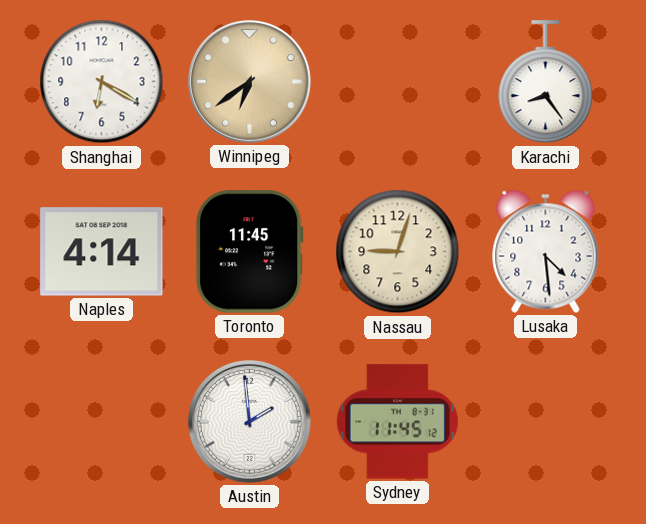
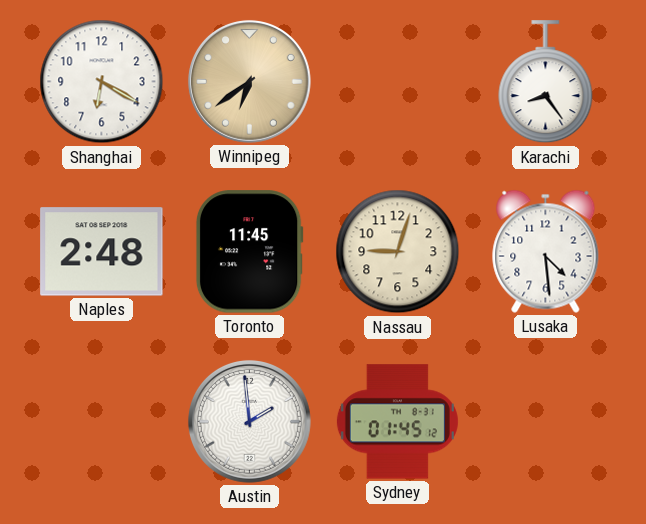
Naples: 4:14 -> 2:48
Sydney: 11:45 -> 01:45
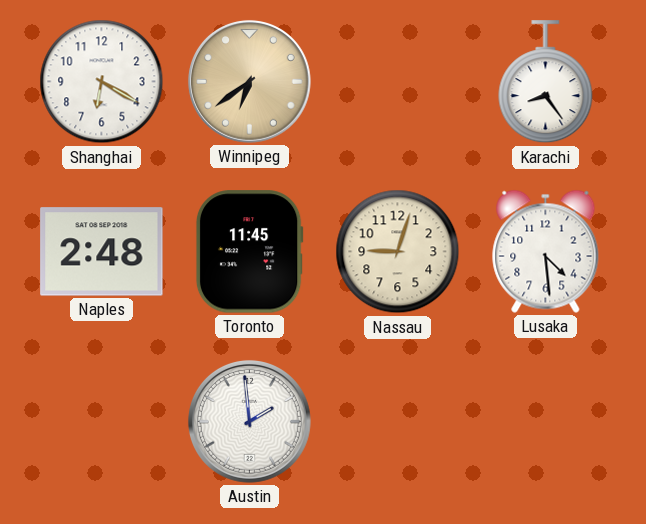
Sydney: 01:45 -> none
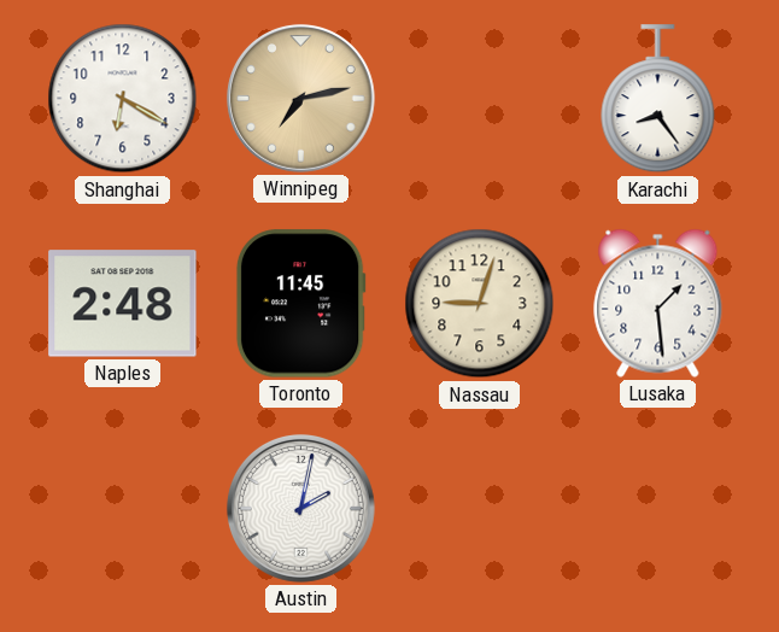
Winnipeg: 6:39 -> 7:13
Lusaka: 4:29 -> 1:29
Austin: 1:59 -> 2:02
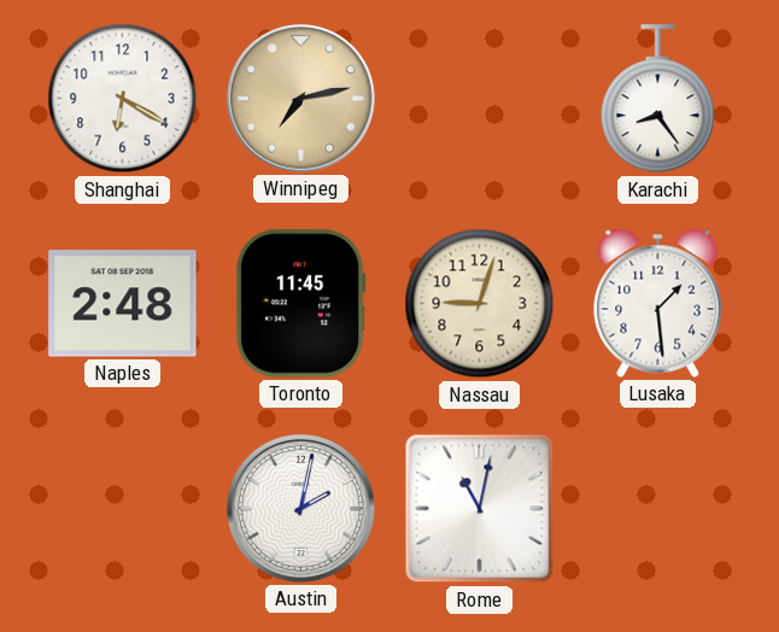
Rome: none -> 11:02
